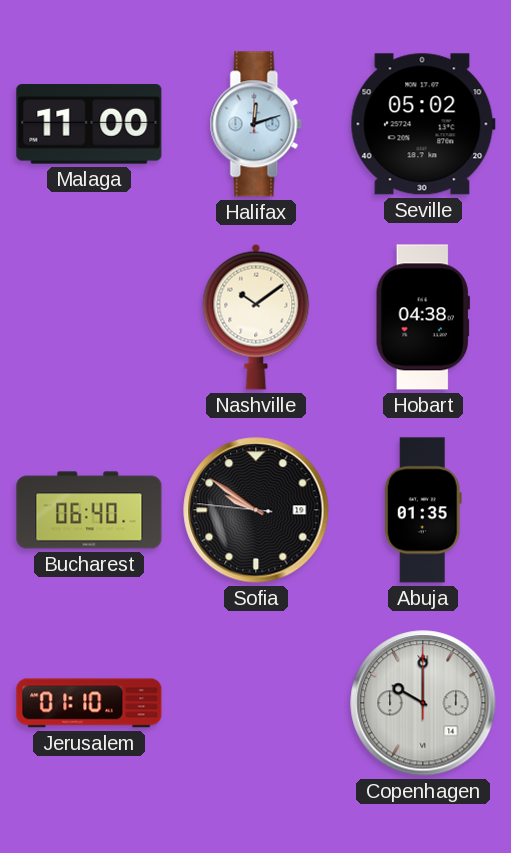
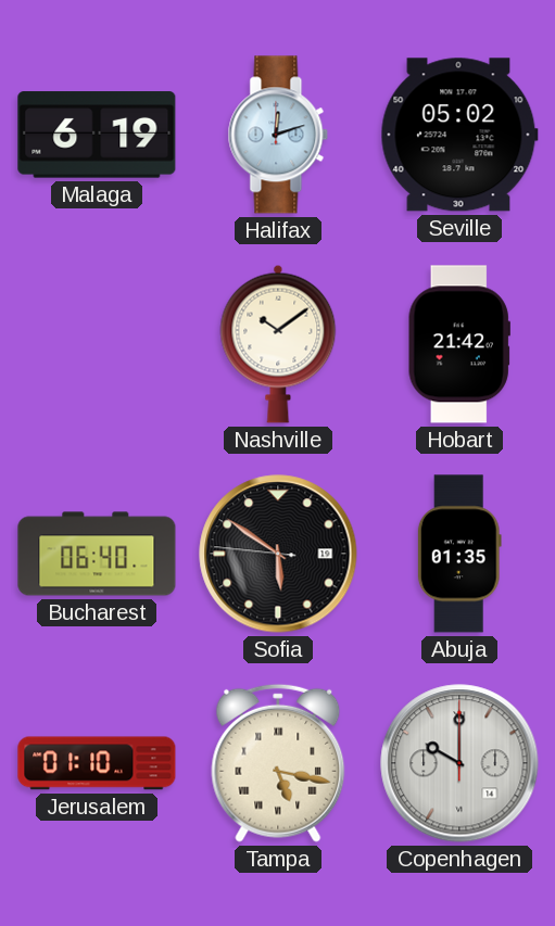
Malaga: 11:00 -> 6:19
Hobart: 04:38 -> 21:42
Sofia: 9:50 -> 5:50
Tampa: none -> 5:17
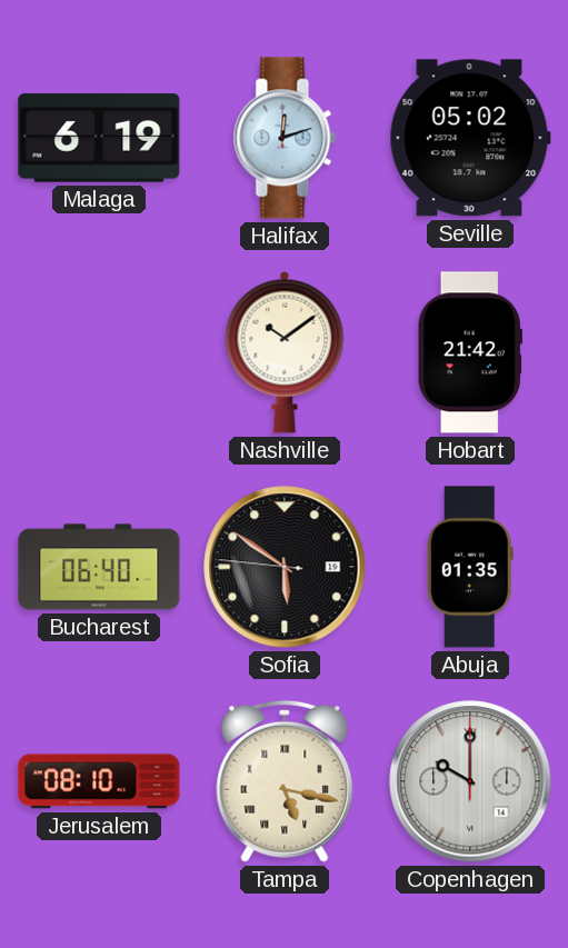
Jerusalem: 01:10 -> 08:10
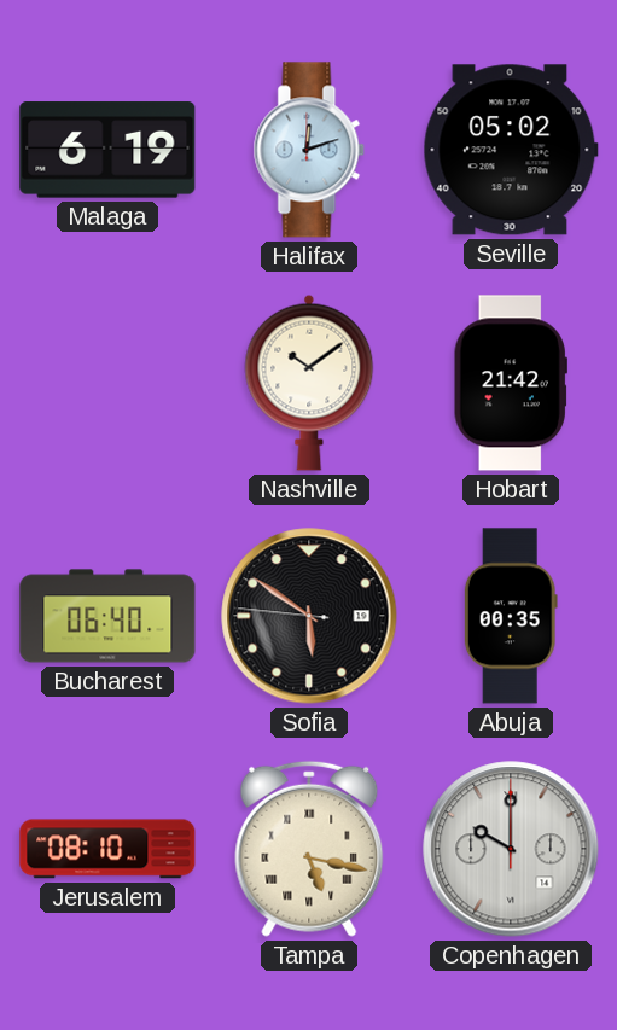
Abuja: 01:35 -> 00:35
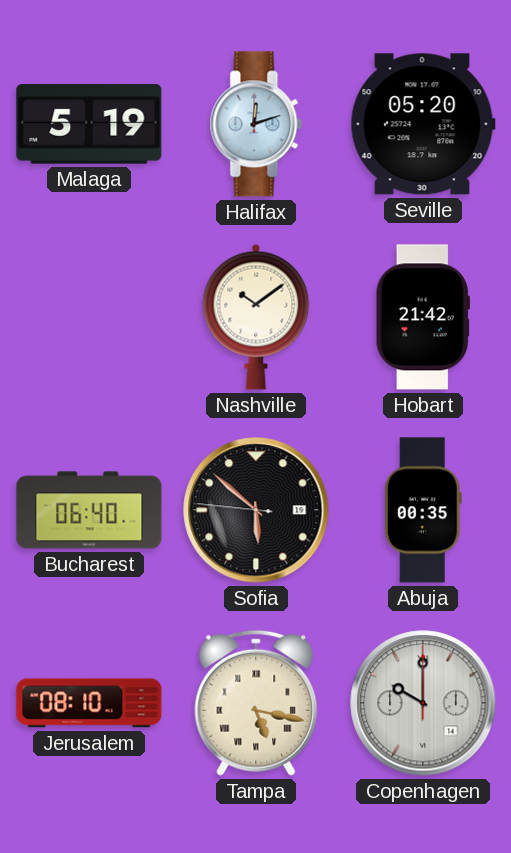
Malaga: 6:19 -> 5:19
Seville: 05:02 -> 05:20
Sofia: 5:50 -> 5:51
